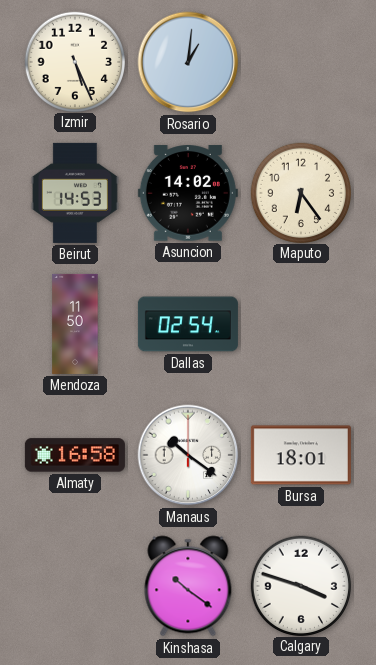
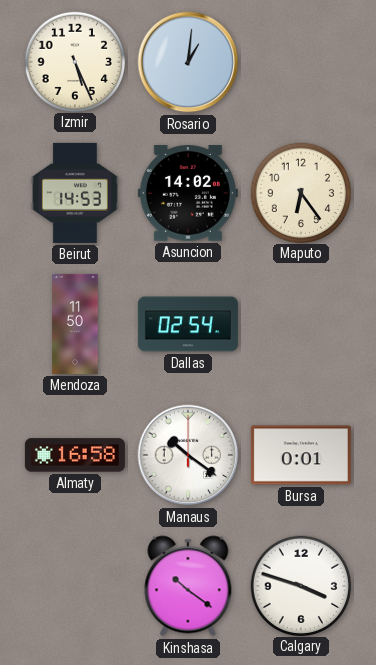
Bursa: 18:01 -> 0:01
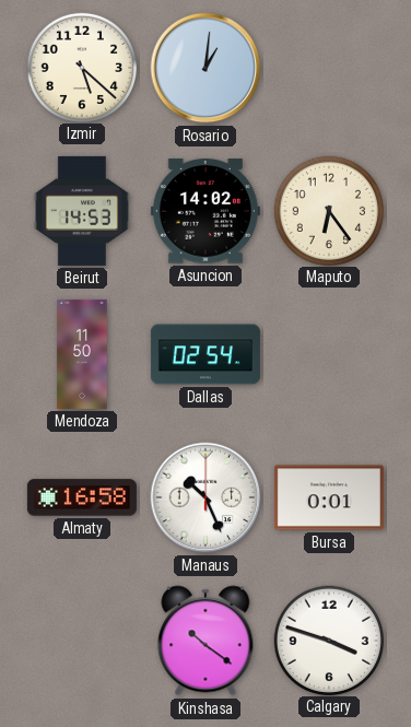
Izmir: 5:26 -> 5:22
Manaus: 10:21 -> 10:26
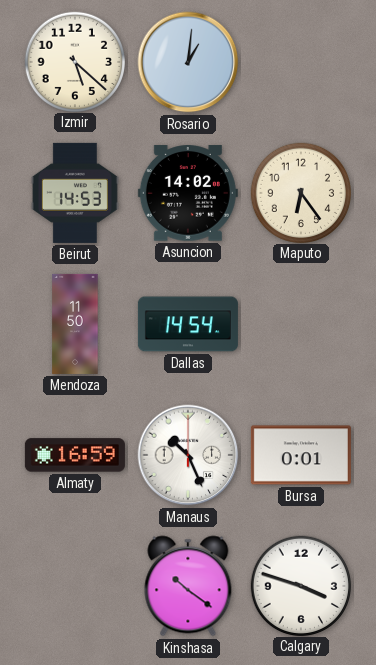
Dallas: 02:54 -> 14:54
Almaty: 16:58 -> 16:59
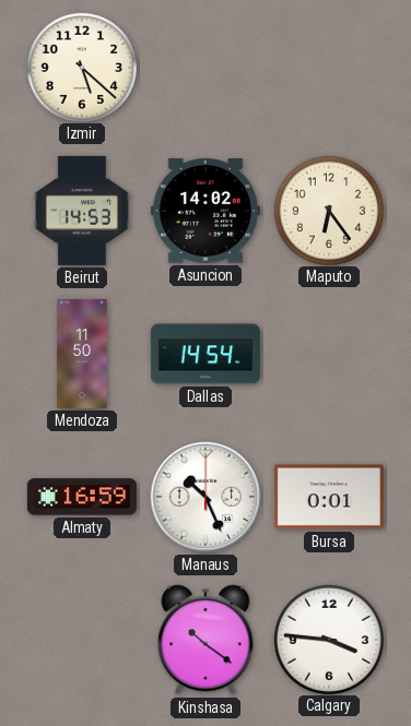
Rosario: 1:01 -> none
Calgary: 3:48 -> 3:46
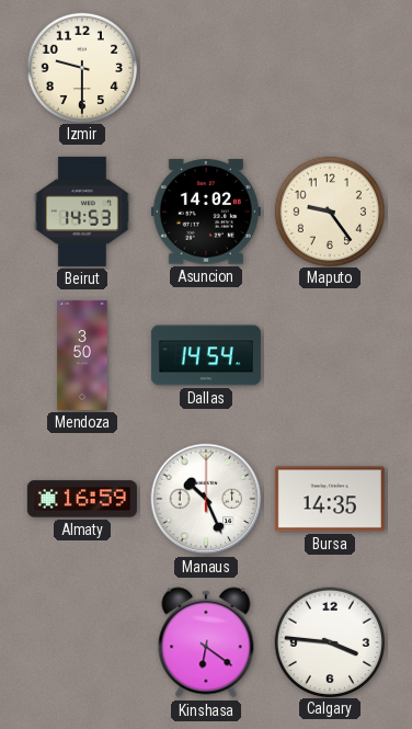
Izmir: 5:22 -> 9:30
Maputo: 6:24 -> 9:24
Mendoza: 11:50 -> 3:50
Bursa: 0:01 -> 14:35
Kinshasa: 10:21 -> 6:21
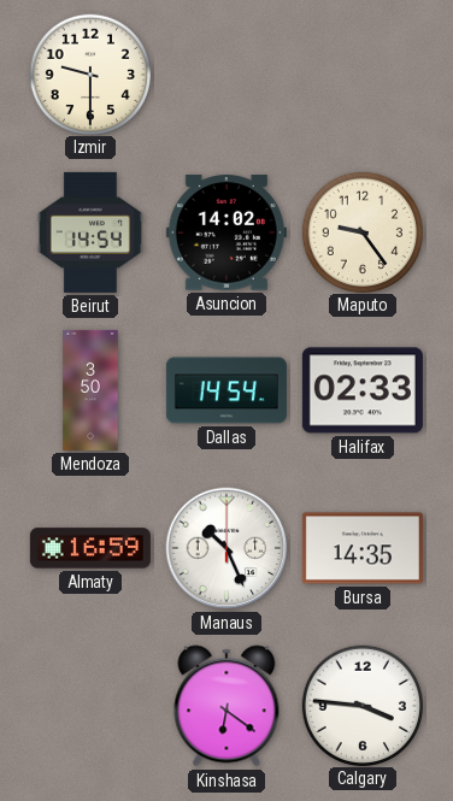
Beirut: 14:53 -> 14:54
Halifax: none -> 02:33
